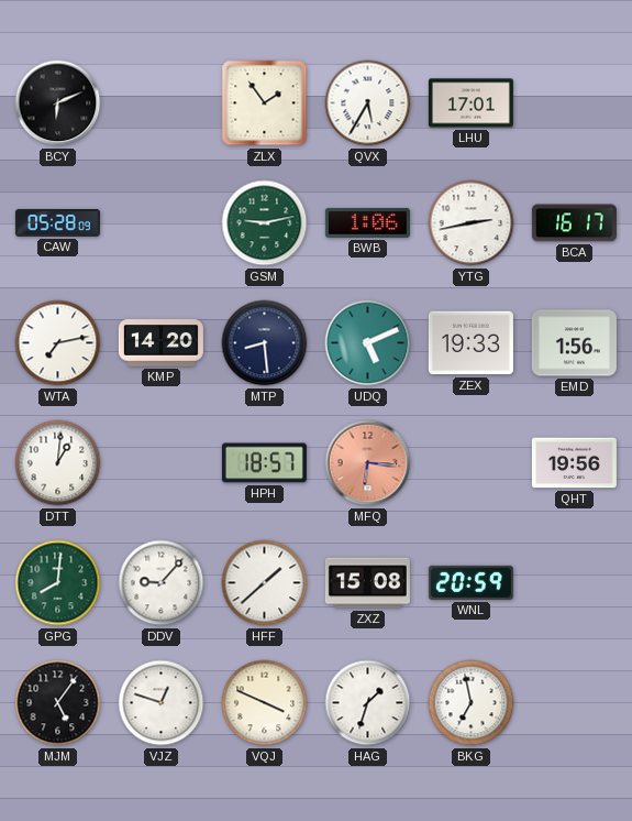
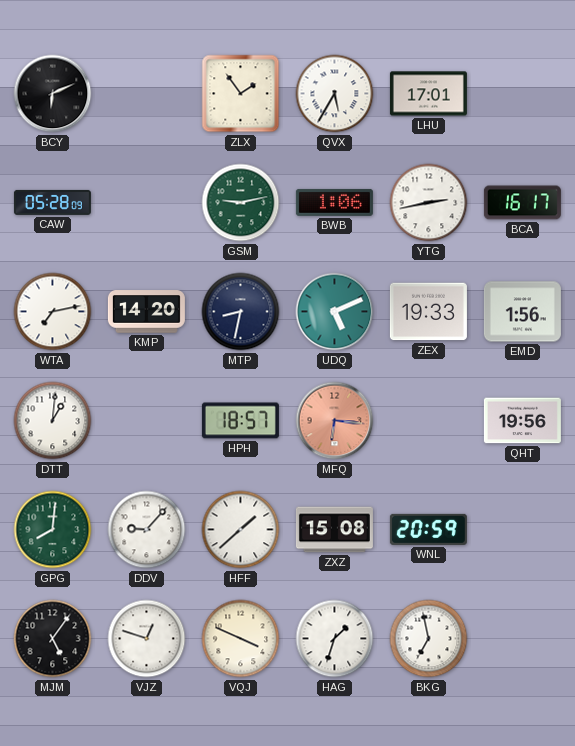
MTP: 8:29 -> 8:32
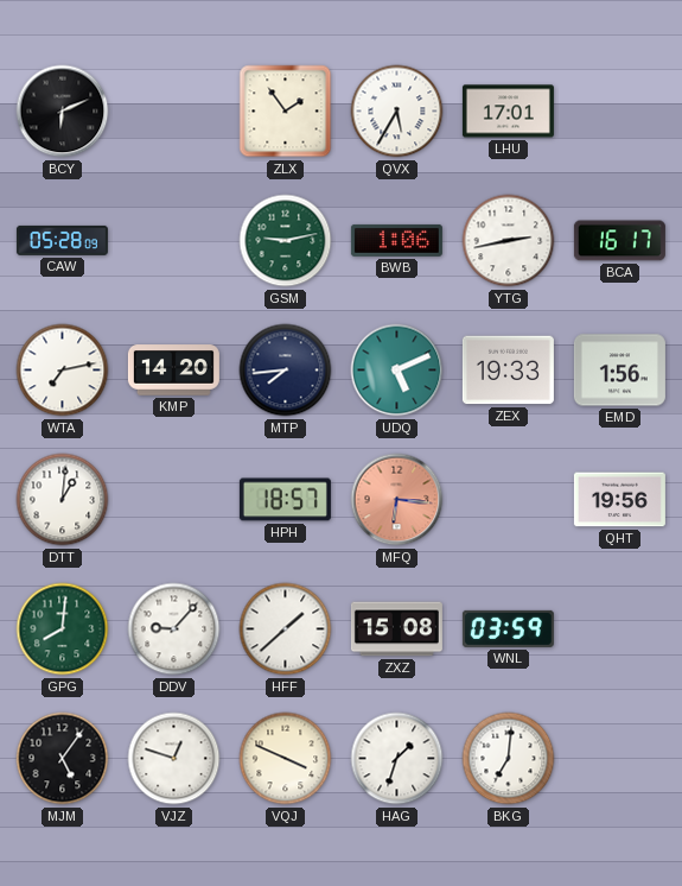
MTP: 8:32 -> 7:44
WNL: 20:59 -> 03:59
BKG: 6:58 -> 7:01
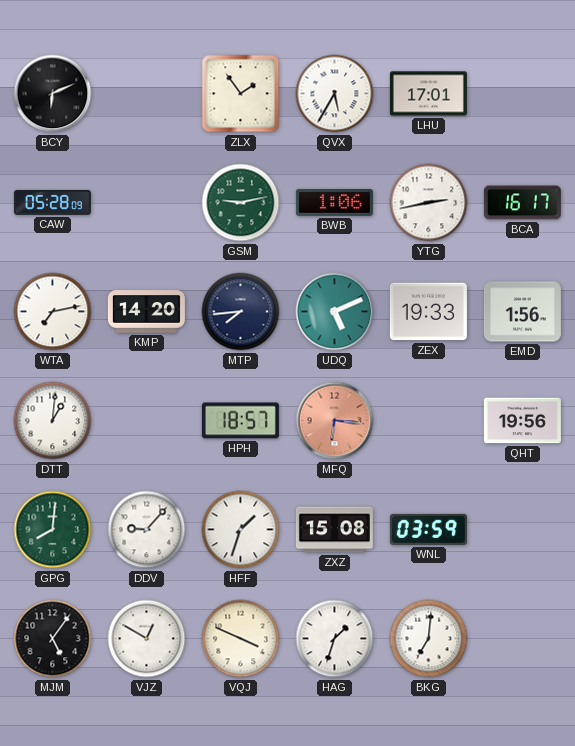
HFF: 1:38 -> 1:33
VJZ: 12:48 -> 12:50
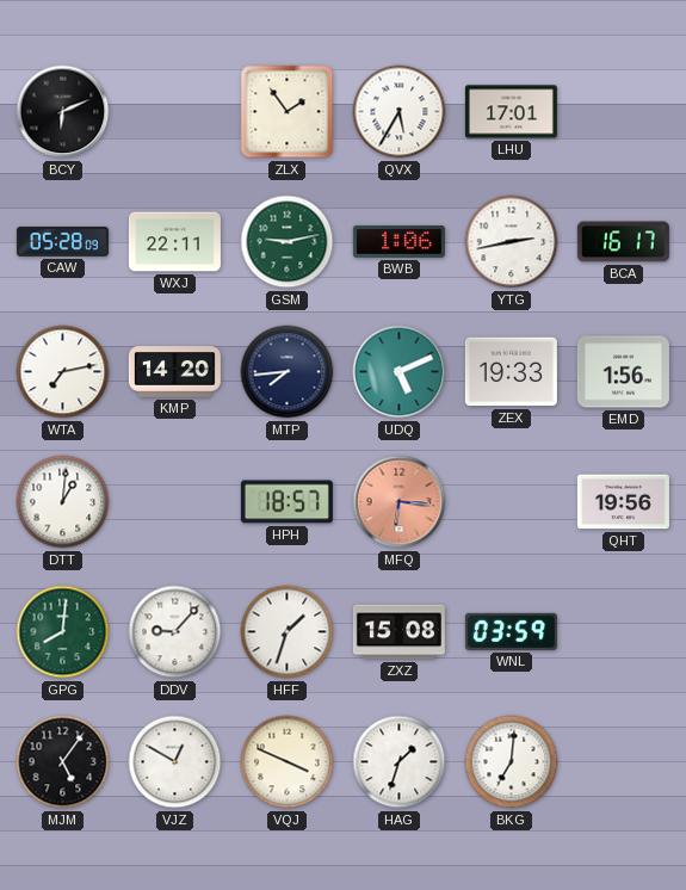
WXJ: none -> 22:11
